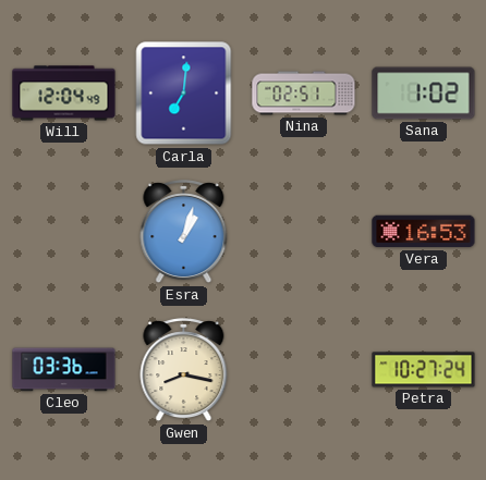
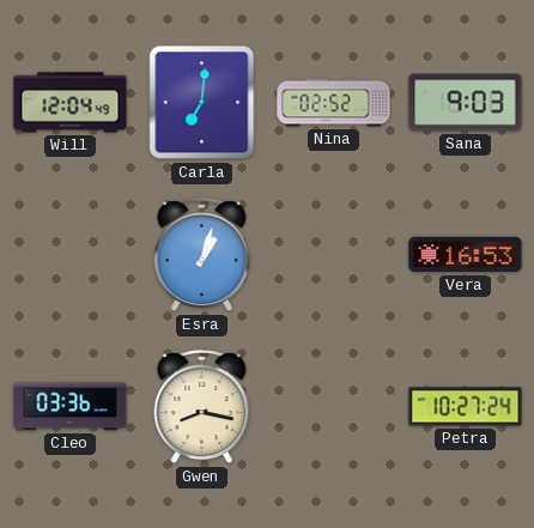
Nina: 02:51 -> 02:52
Sana: 1:02 -> 9:03
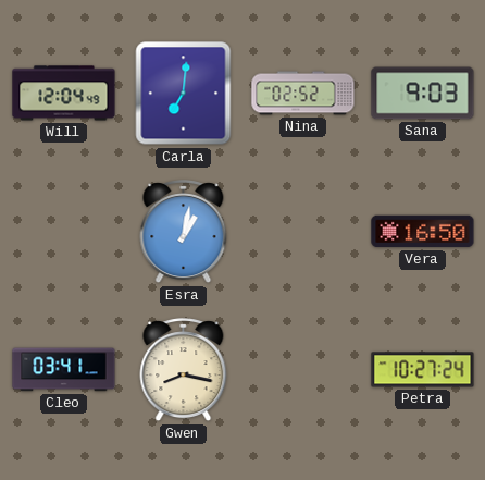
Esra: 1:03 -> 1:02
Vera: 16:53 -> 16:50
Cleo: 03:36 -> 03:41
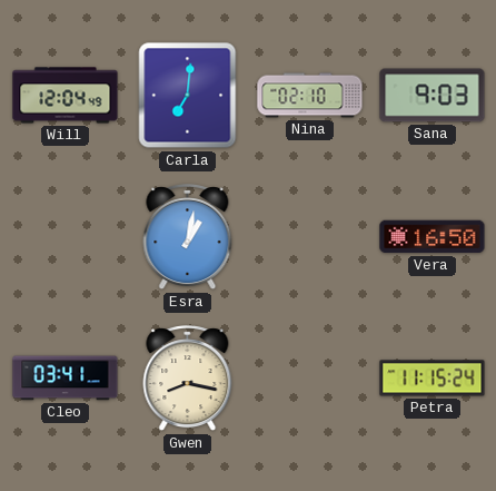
Nina: 02:52 -> 02:10
Petra: 10:27 -> 11:15
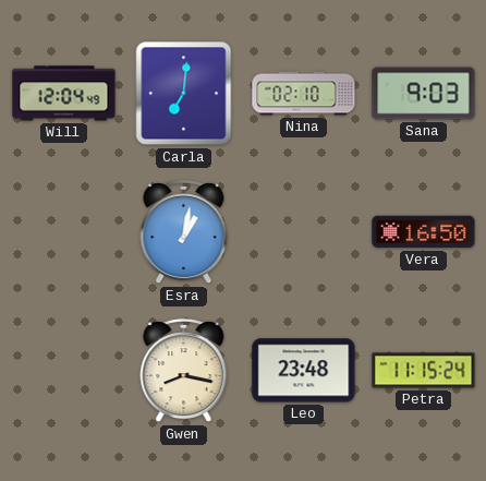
Cleo: 03:41 -> none
Leo: none -> 23:48
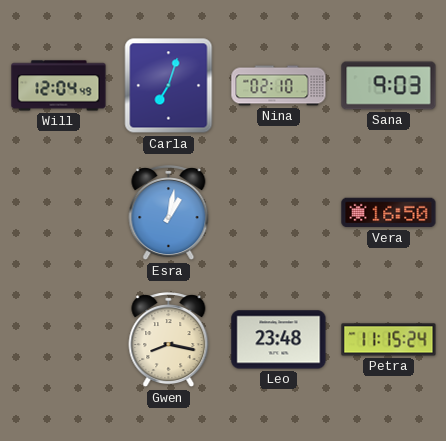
Carla: 7:01 -> 7:03
